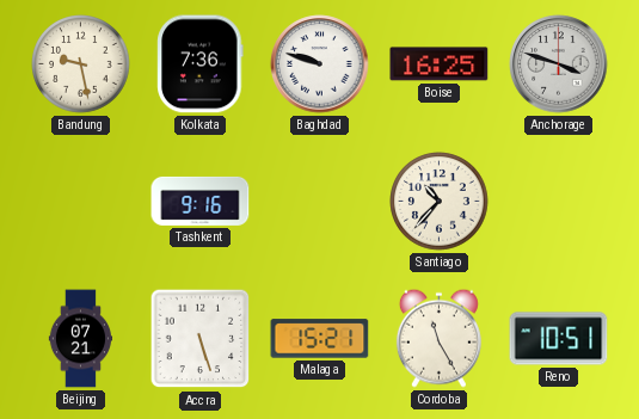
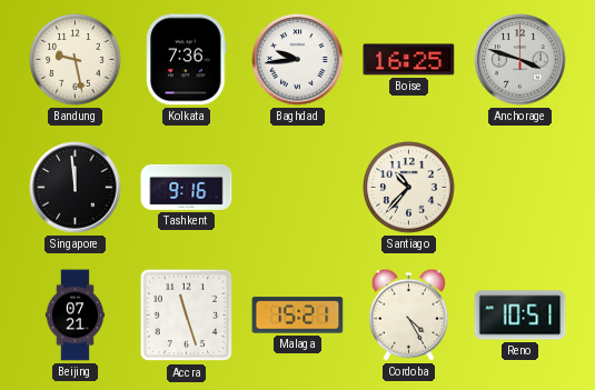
Baghdad: 9:48 -> 9:44
Singapore: none -> 11:59
Accra: 5:27 -> 11:27
Cordoba: 11:25 -> 4:25
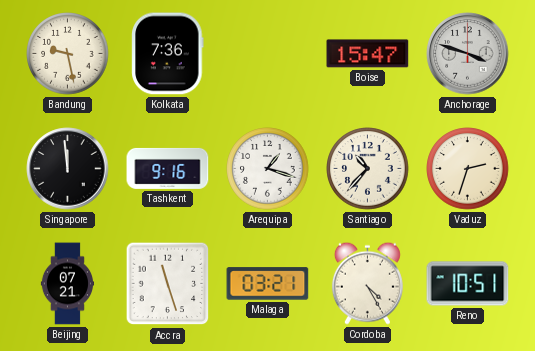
Baghdad: 9:44 -> none
Boise: 16:25 -> 15:47
Arequipa: none -> 1:18
Vaduz: none -> 2:33
Malaga: 15:21 -> 03:21
